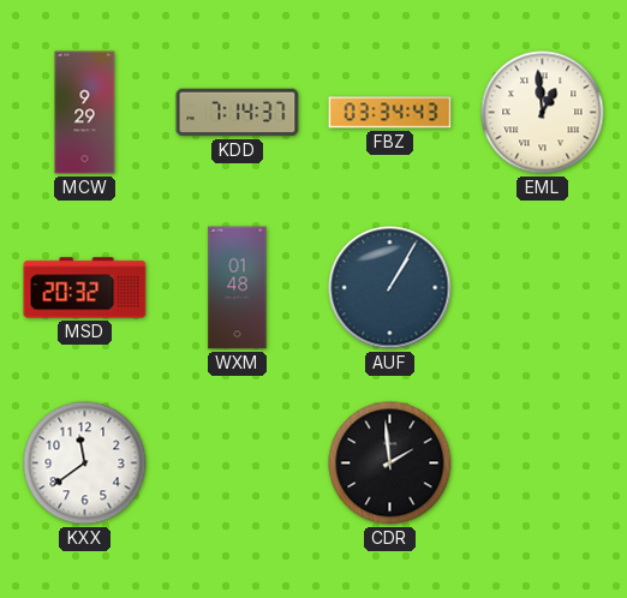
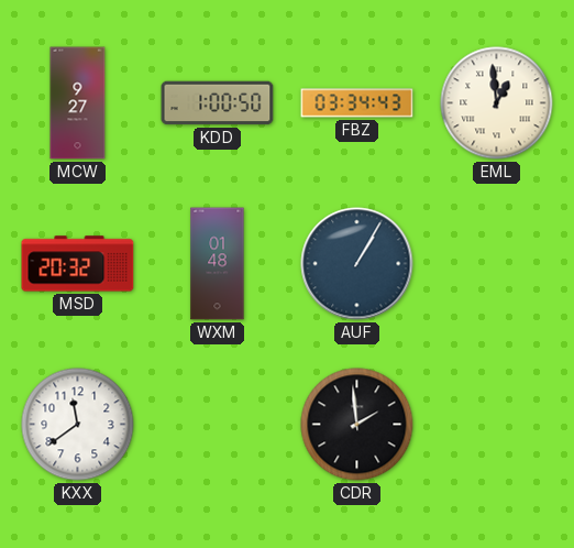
MCW: 9:29 -> 9:27
KDD: 7:14 -> 1:00
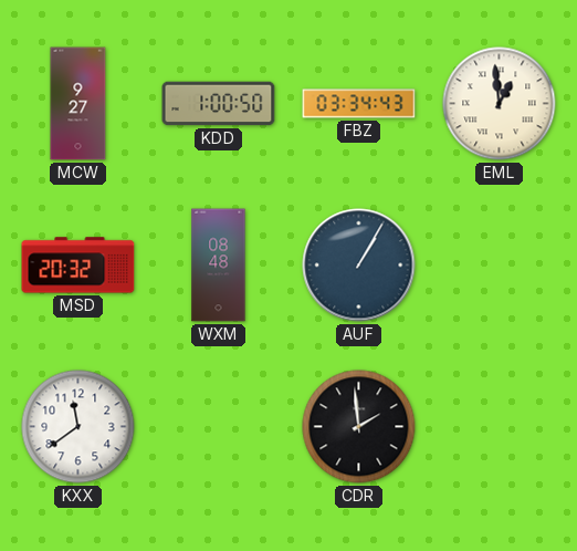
WXM: 01:48 -> 08:48
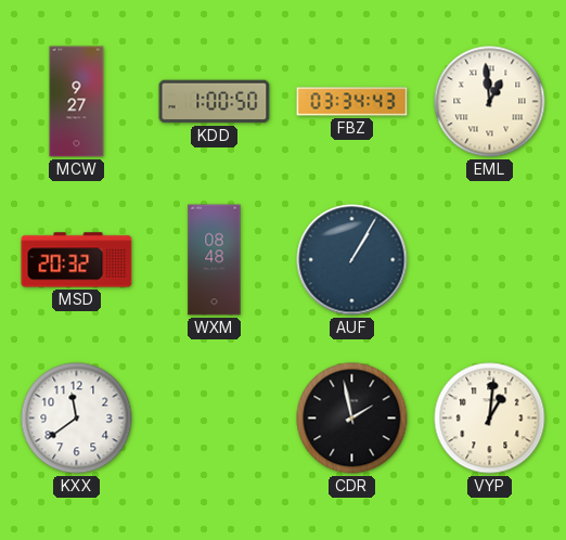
CDR: 1:59 -> 1:58
VYP: none -> 1:01
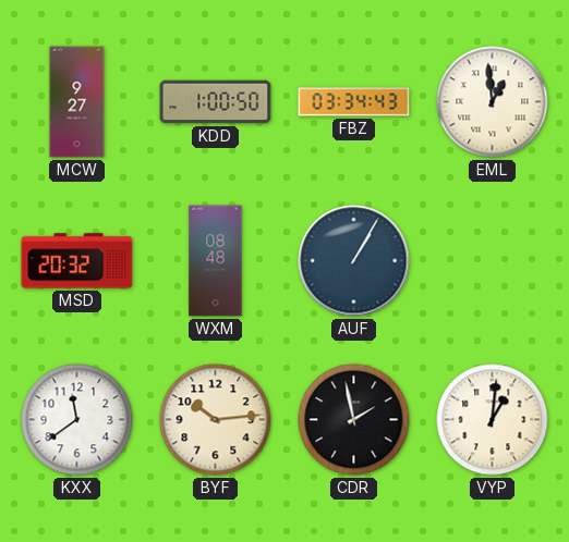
BYF: none -> 10:14
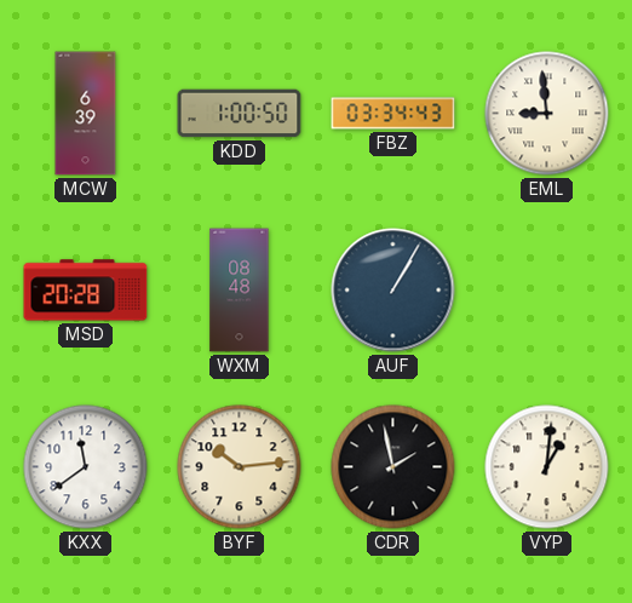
MCW: 9:27 -> 6:39
EML: 12:59 -> 8:59
MSD: 20:32 -> 20:28
